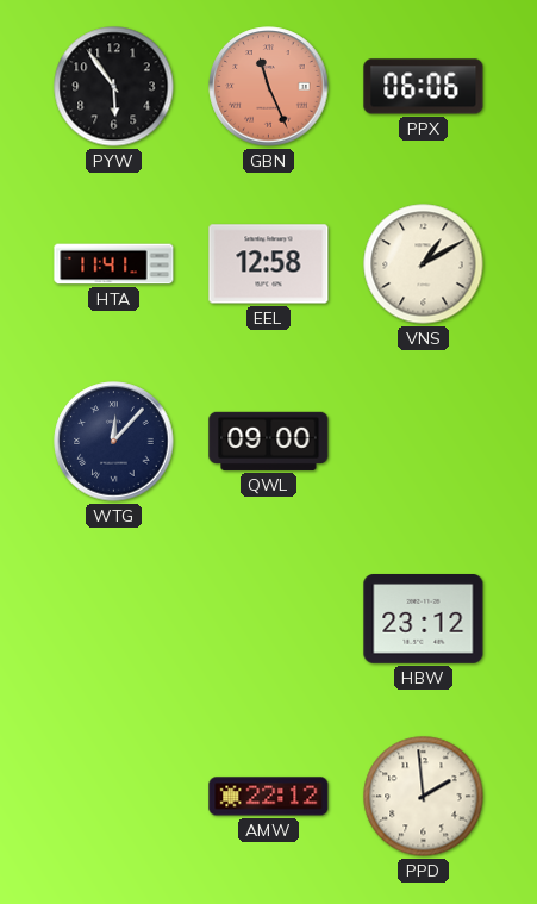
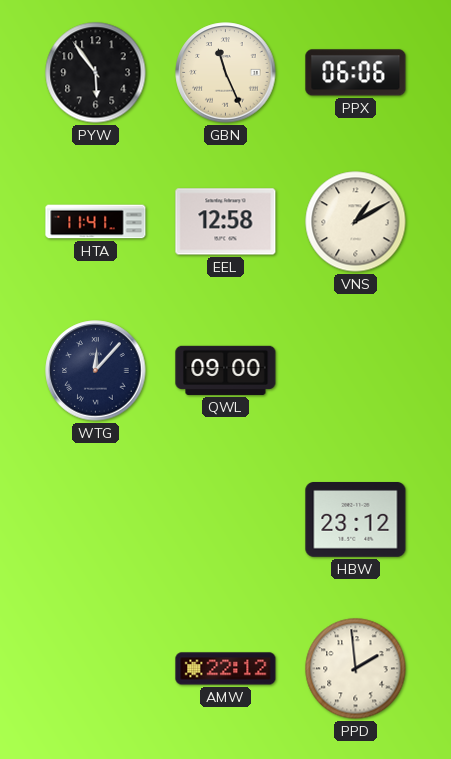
GBN dial: salmon -> cream
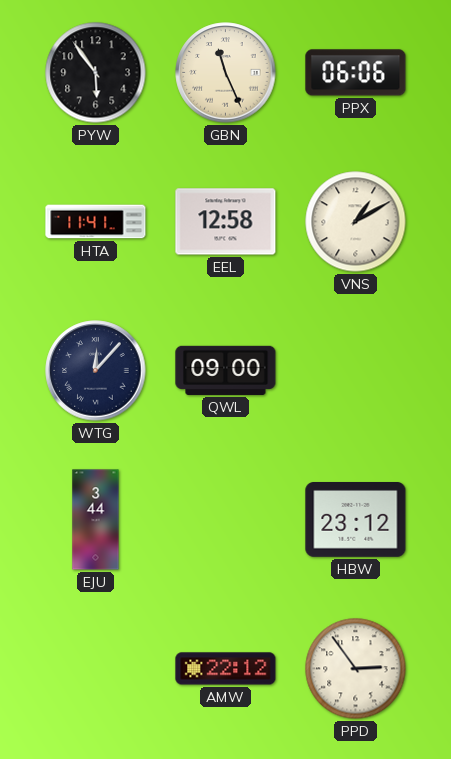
EJU: none -> 3:44
PPD: 1:59 -> 2:54
